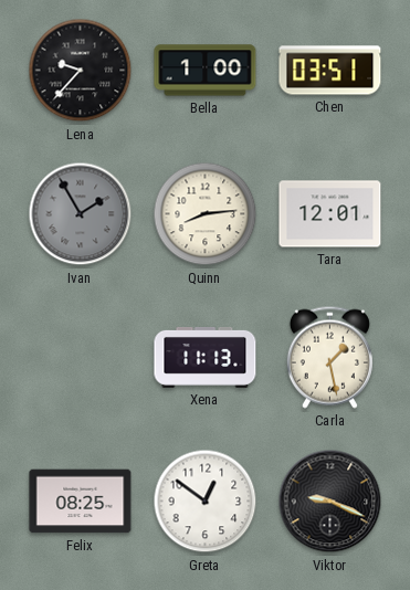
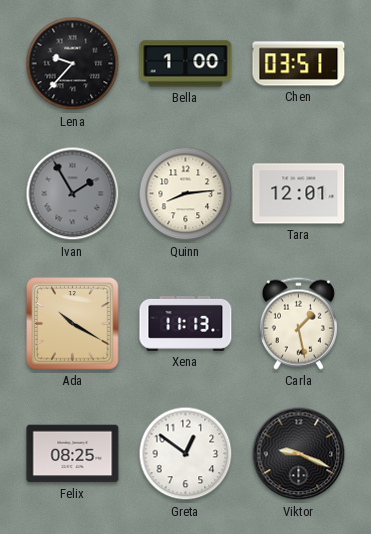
Ada: none -> 10:20
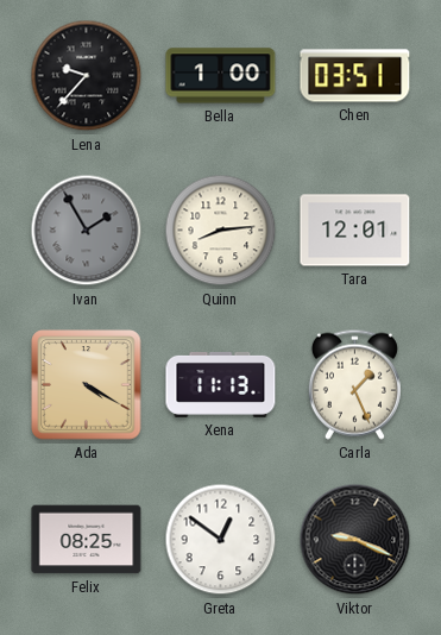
Ada: 10:20 -> 4:20
Carla: 1:28 -> 1:26
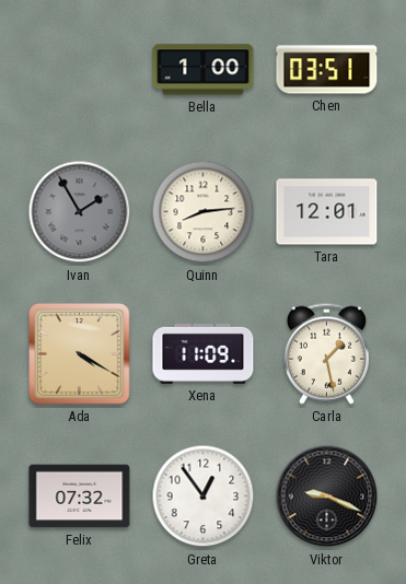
Lena: 9:37 -> none
Xena: 11:13 -> 11:09
Carla: 1:26 -> 1:28
Felix: 08:25 -> 07:32
Greta: 12:51 -> 12:54
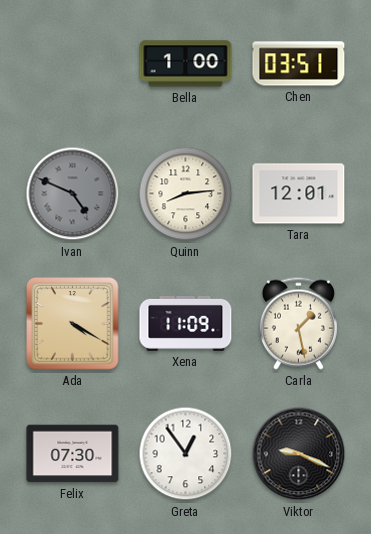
Ivan: 1:55 -> 4:49
Felix: 07:32 -> 07:30
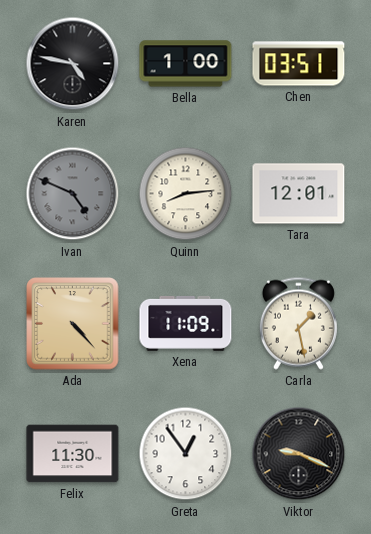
Karen: none -> 4:47
Ada: 4:20 -> 4:23
Felix: 07:30 -> 11:30
